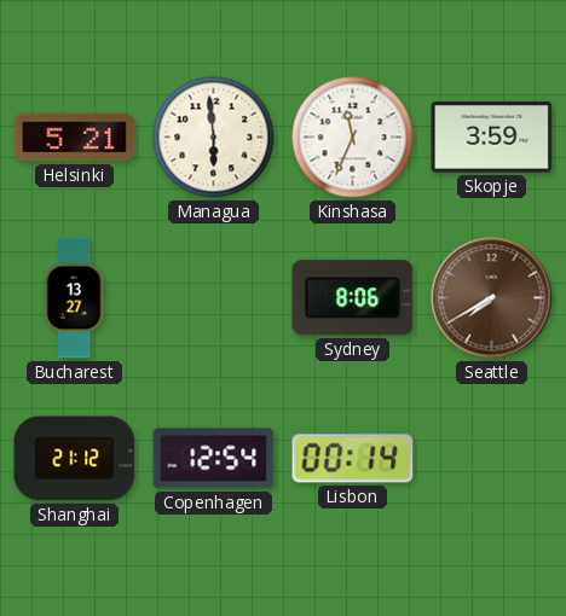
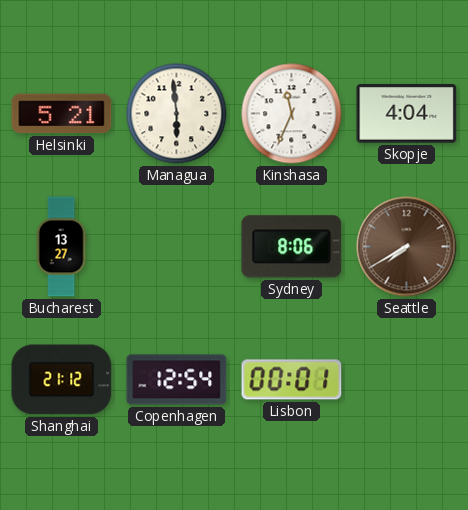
Skopje: 3:59 -> 4:04
Lisbon: 00:14 -> 00:01
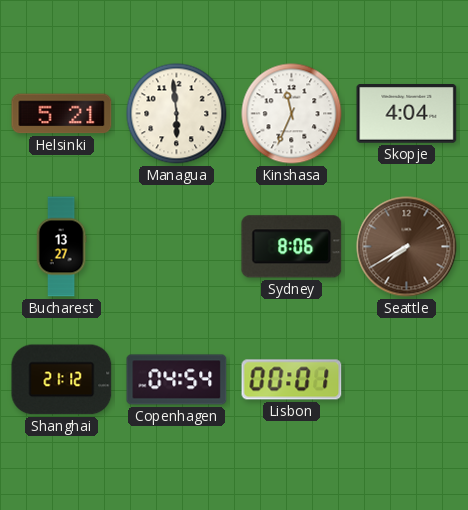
Copenhagen: 12:54 -> 04:54
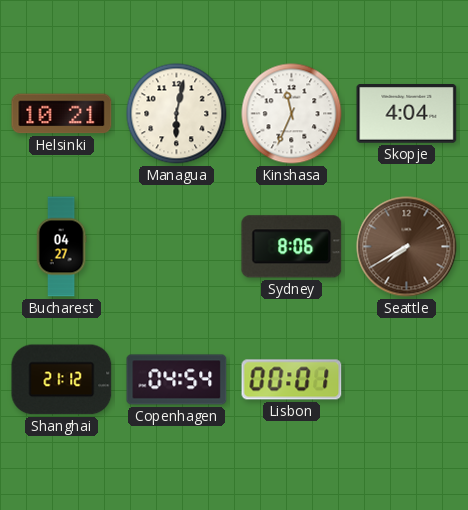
Helsinki: 5:21 -> 10:21
Managua: 5:59 -> 6:02
Bucharest: 13:27 -> 04:27
